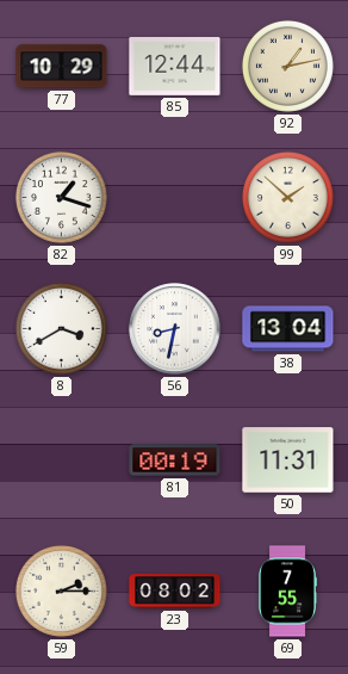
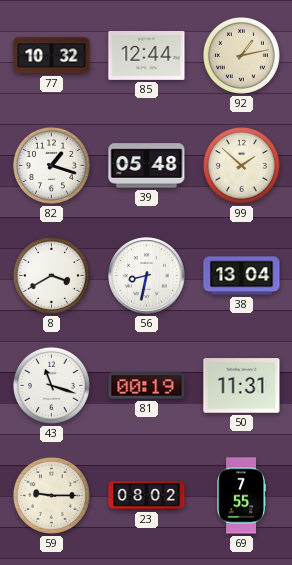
77: 10:29 -> 10:32
39: none -> 05:48
43: none -> 11:18
59: 2:15 -> 9:15
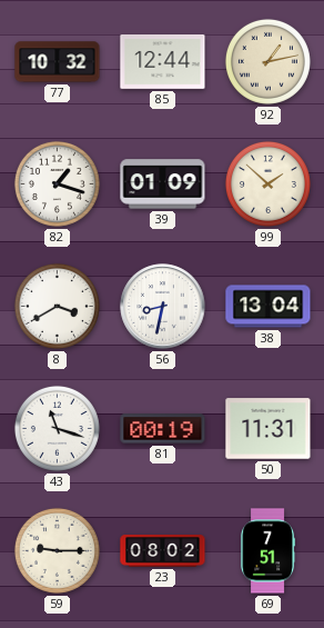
39: 05:48 -> 01:09
69: 7:55 -> 7:51
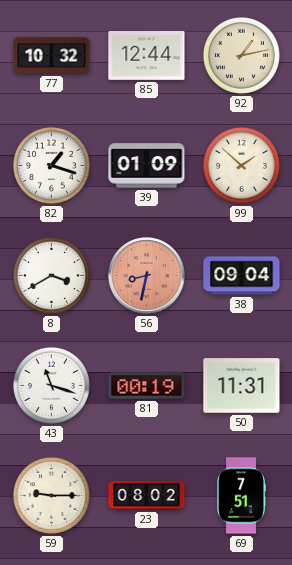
56 dial: white -> salmon
38: 13:04 -> 09:04
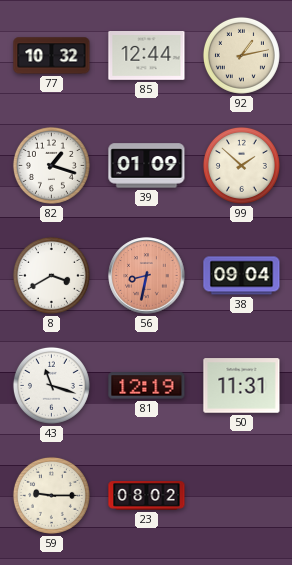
81: 00:19 -> 12:19
69: 7:51 -> none
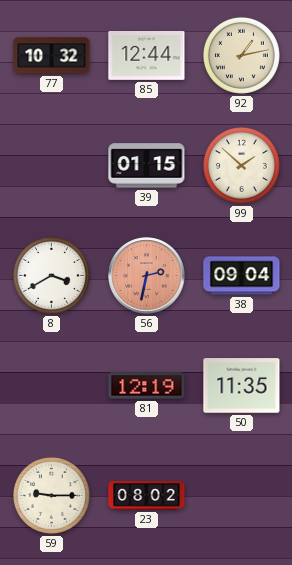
82: 1:18 -> none
39: 01:09 -> 01:15
56: 8:32 -> 2:32
43: 11:18 -> none
50: 11:31 -> 11:35
